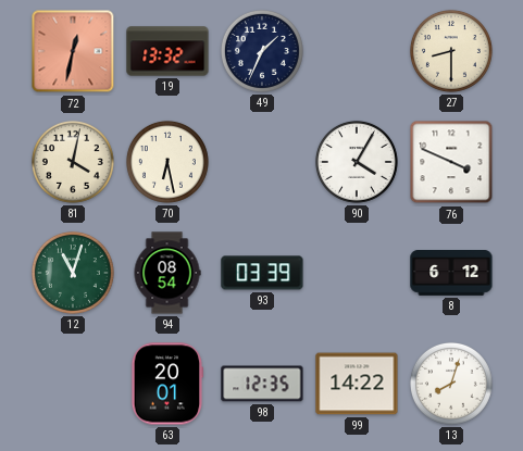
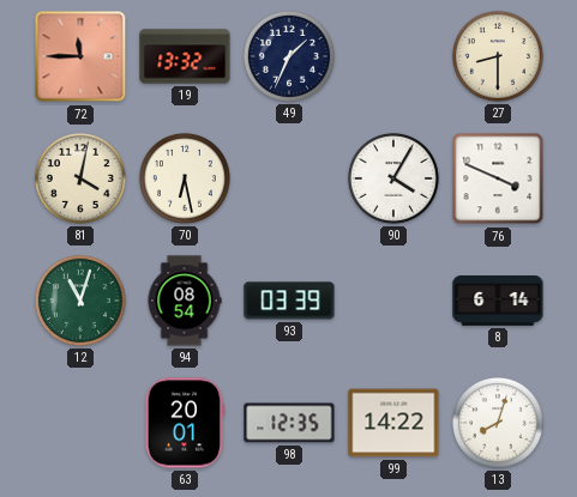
72: 12:32 -> 11:45
8: 6:12 -> 6:14
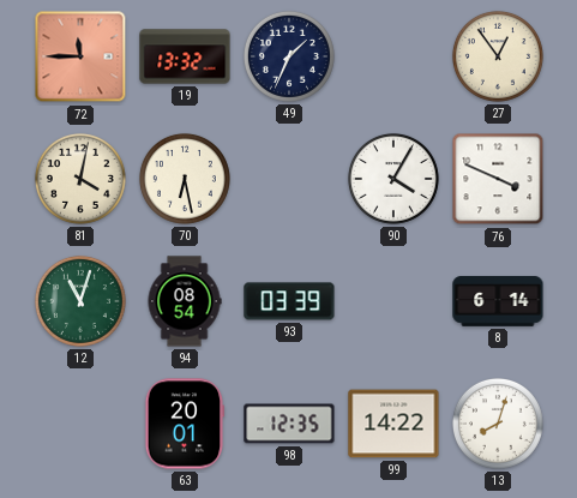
27: 8:30 -> 12:54
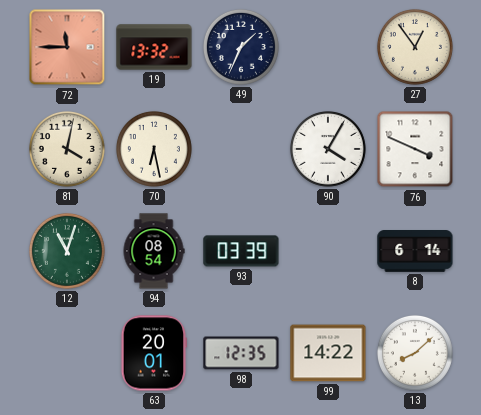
13: 8:03 -> 8:08
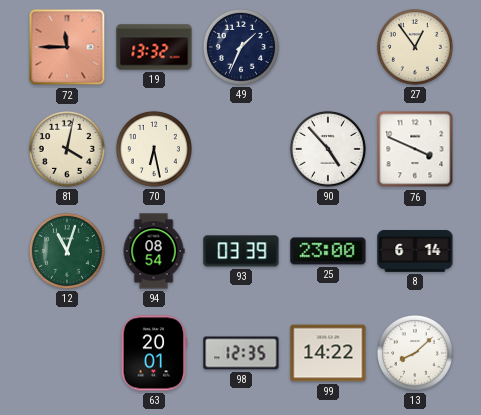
90: 4:05 -> 4:53
25: none -> 23:00
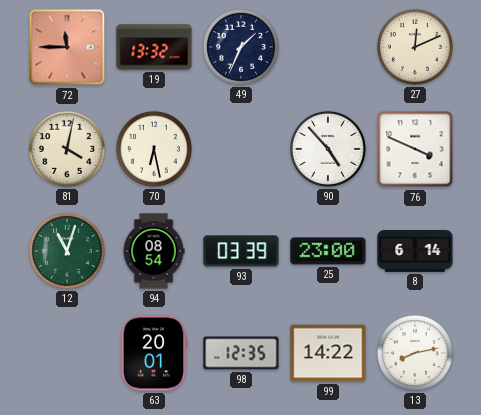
27: 12:54 -> 12:11
13: 8:08 -> 8:13
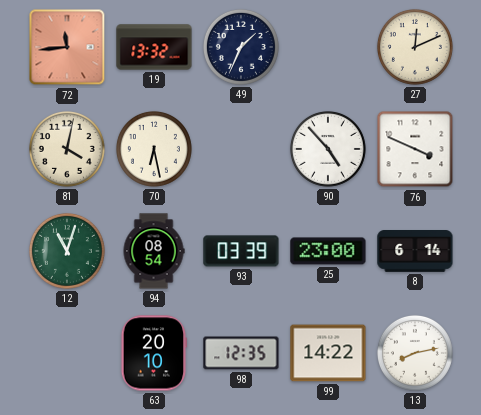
72: 11:45 -> 11:44
63: 20:01 -> 20:10
